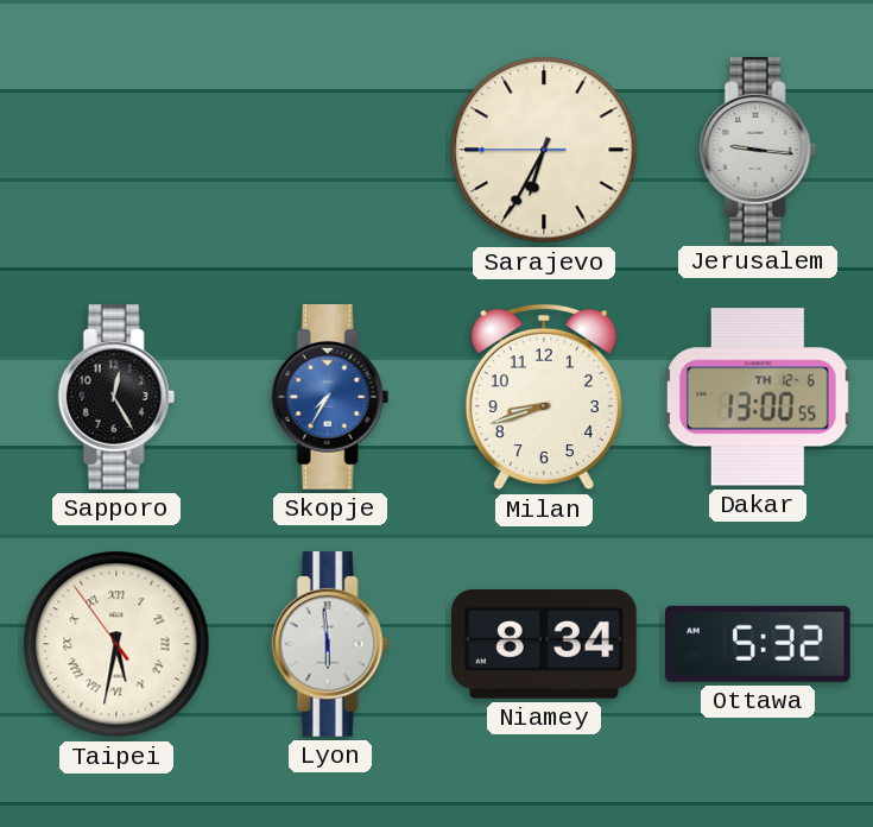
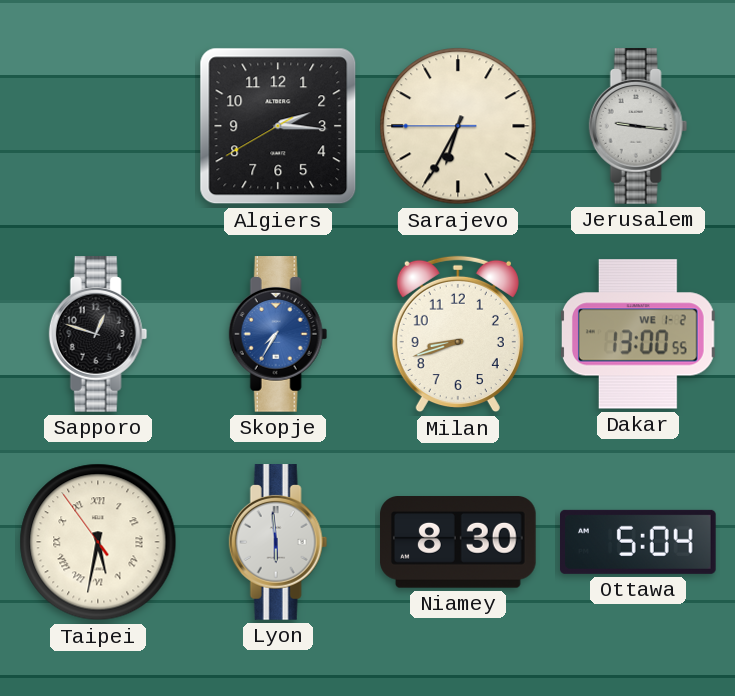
Algiers: none -> 2:15
Sapporo: 12:25 -> 12:48
Dakar date: TH 12-6 -> WE 1-2
Niamey: 8:34 -> 8:30
Ottawa: 5:32 -> 5:04
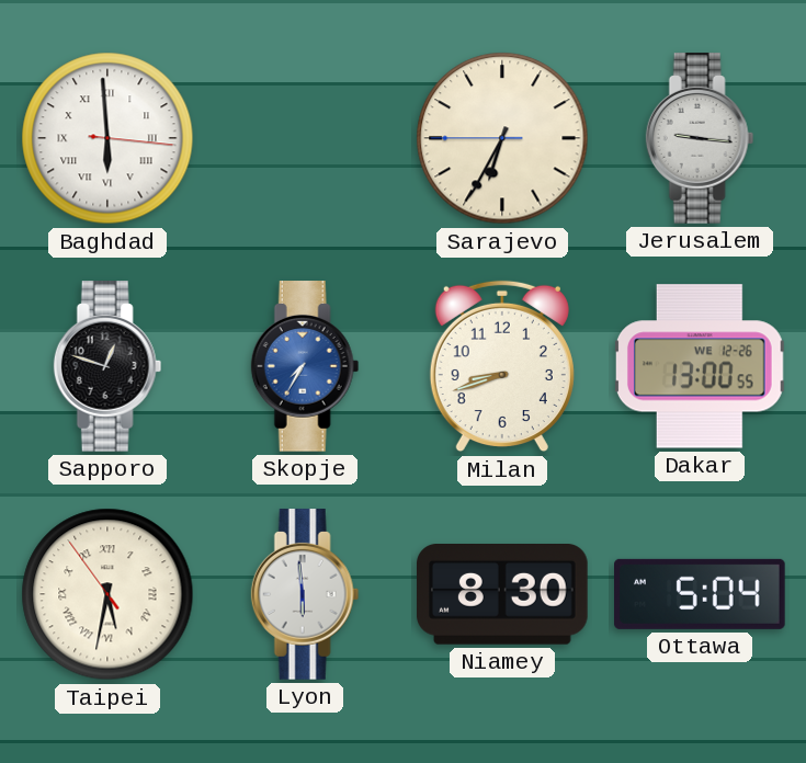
Baghdad: none -> 5:59
Algiers: 2:15 -> none
Dakar date: WE 1-2 -> WE 12-26
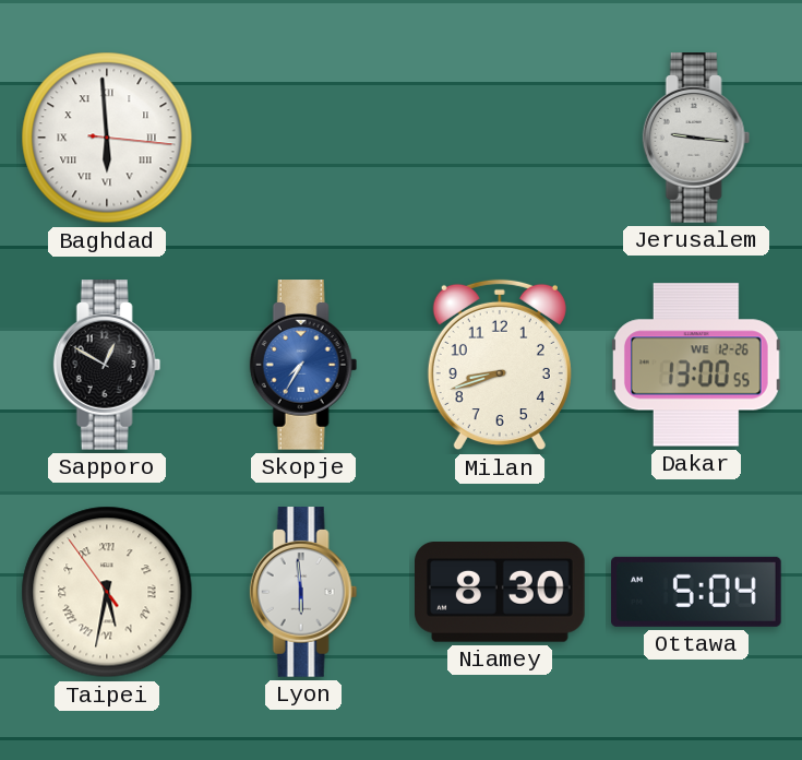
Sarajevo: 6:34 -> none
Sapporo: 12:48 -> 12:50
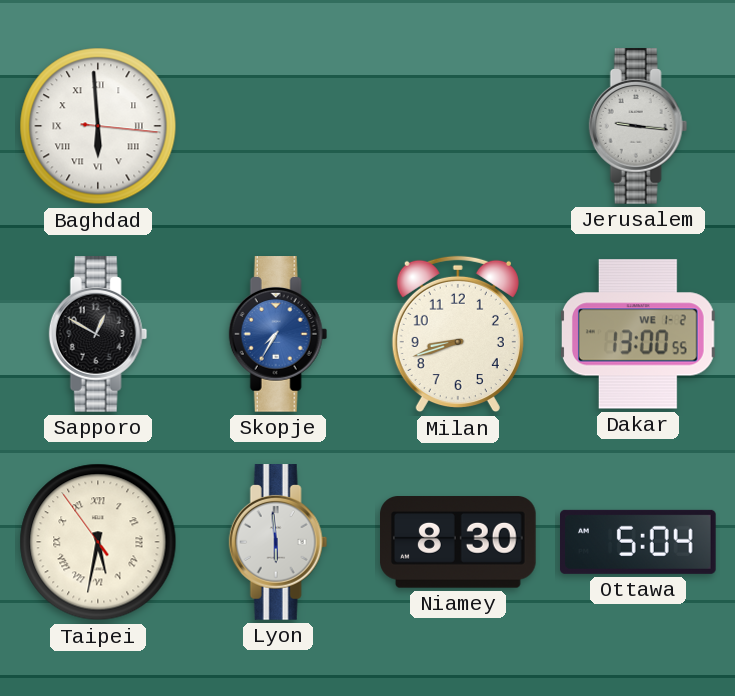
Dakar date: WE 12-26 -> WE 1-2
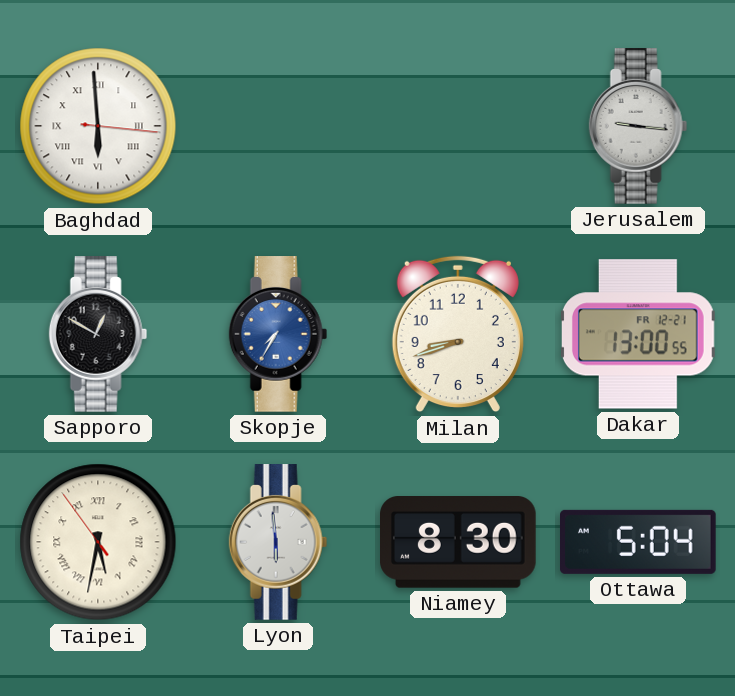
Dakar date: WE 1-2 -> FR 12-21
